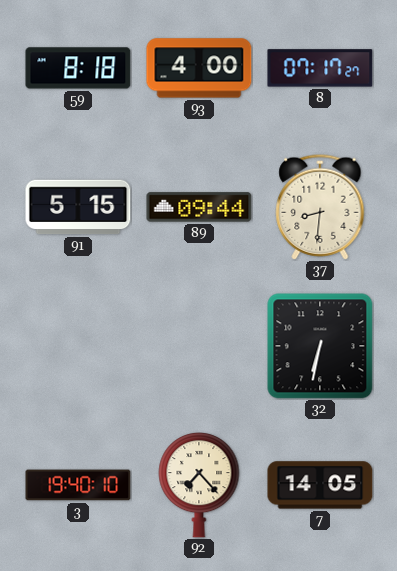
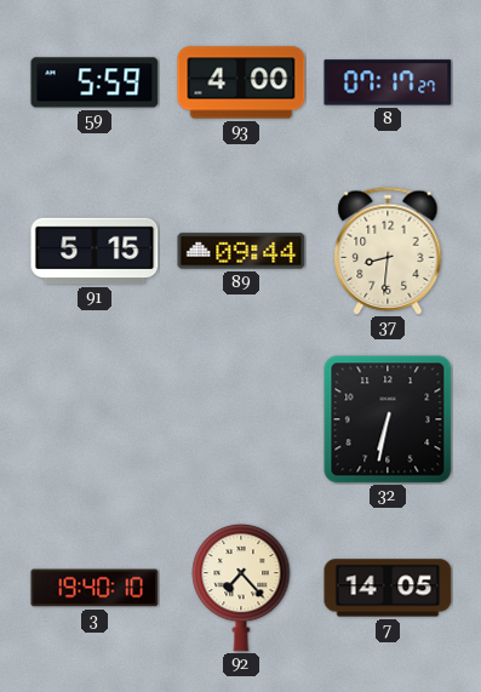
59: 8:18 -> 5:59
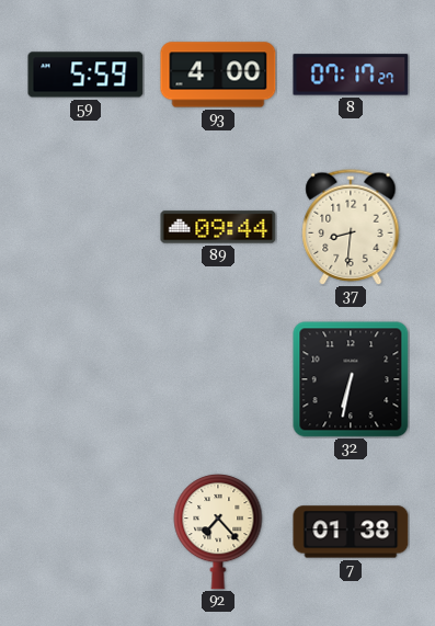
91: 5:15 -> none
3: 19:40 -> none
7: 14:05 -> 01:38
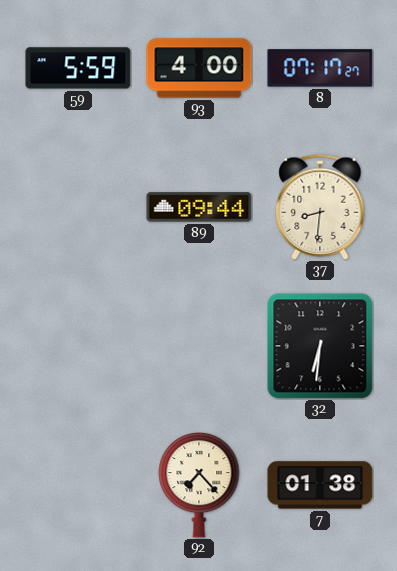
32: 6:32 -> 6:31
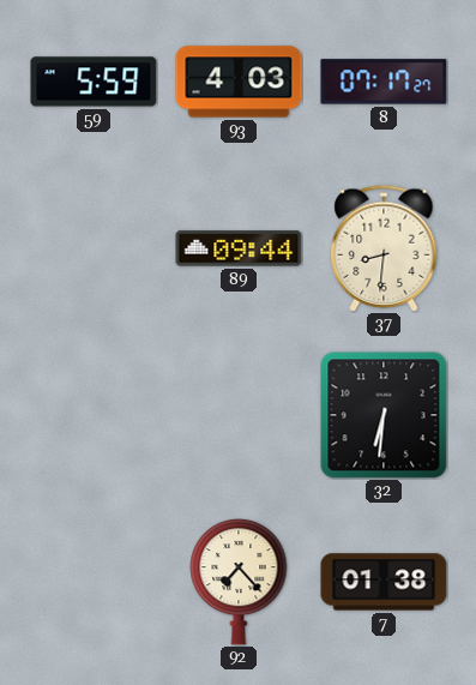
93: 4:00 -> 4:03
